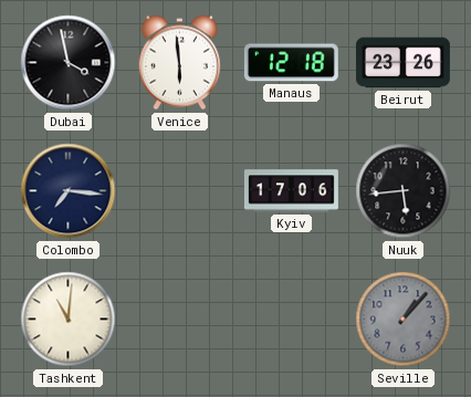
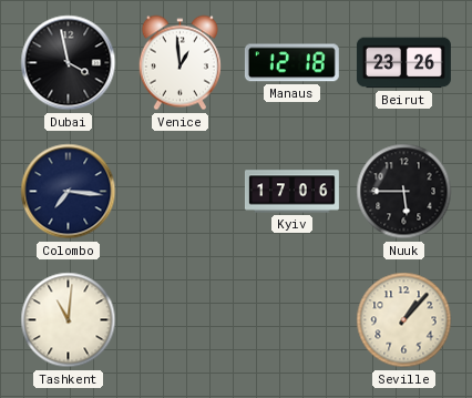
Venice: 5:59 -> 12:59
Nuuk: 5:44 -> 5:45
Seville dial: grey -> cream
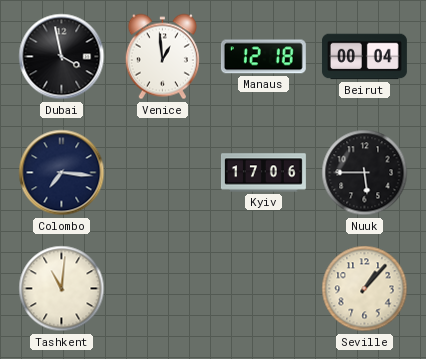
Beirut: 23:26 -> 00:04
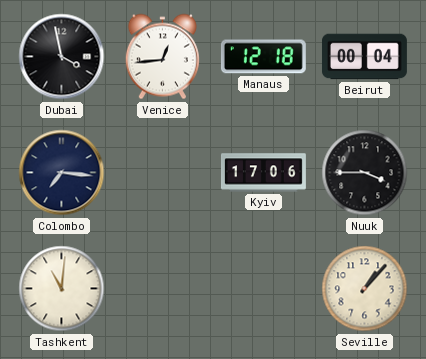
Venice: 12:59 -> 12:44
Nuuk: 5:45 -> 3:45
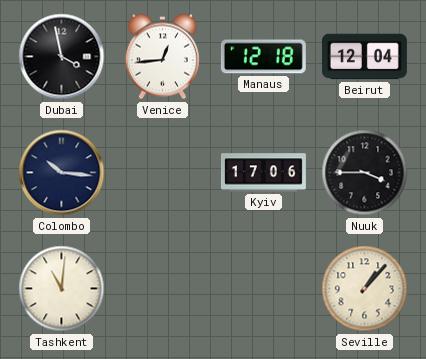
Beirut: 00:04 -> 12:04
Colombo: 7:16 -> 10:16
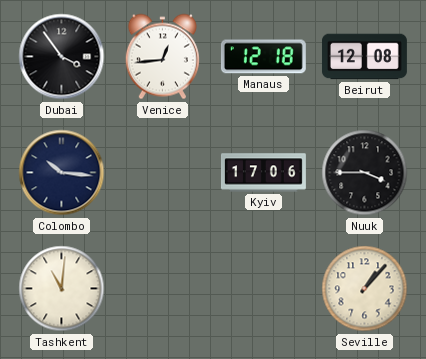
Dubai: 3:58 -> 3:54
Beirut: 12:04 -> 12:08
